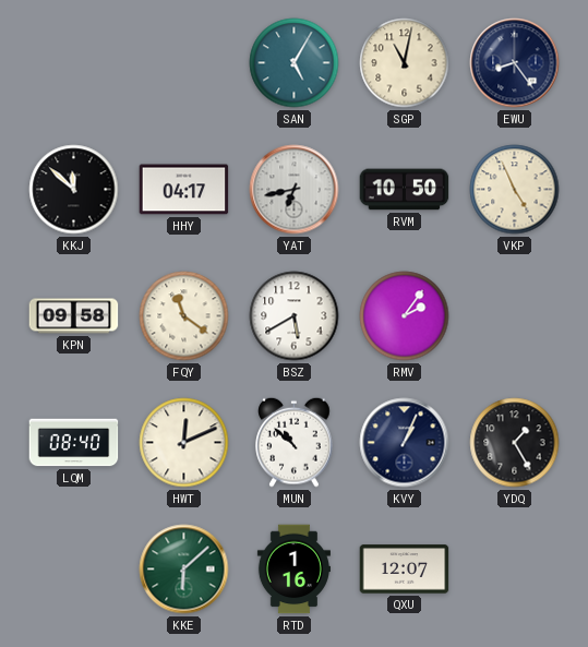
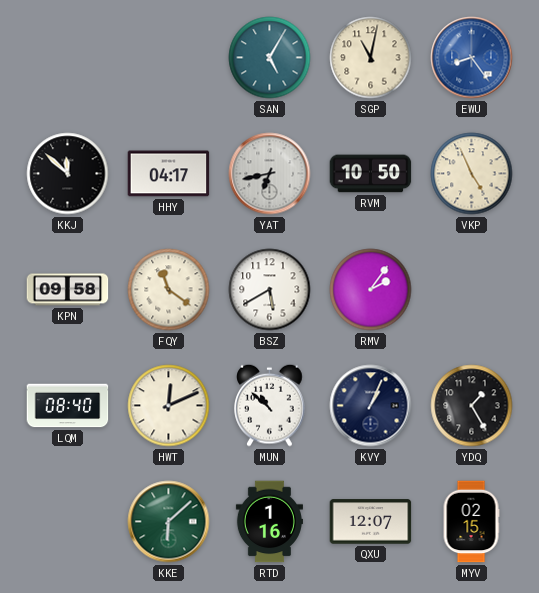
EWU dial: navy -> blue
MYV: none -> 02:15
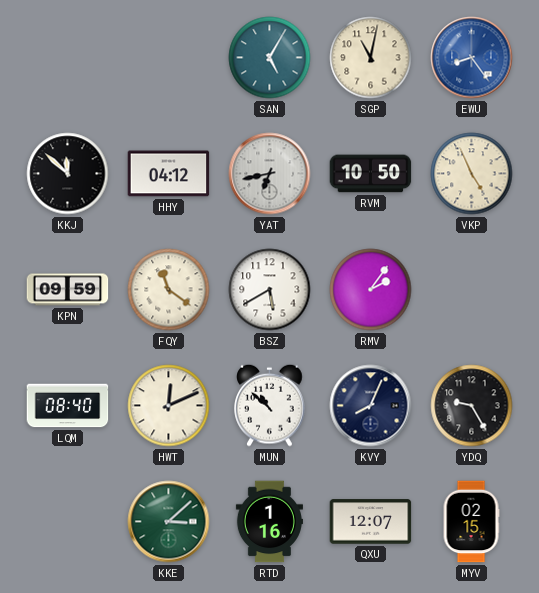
HHY: 04:17 -> 04:12
KPN: 09:58 -> 09:59
KVY: 1:04 -> 8:04
YDQ: 1:25 -> 9:25
KKE: 6:08 -> 3:08
